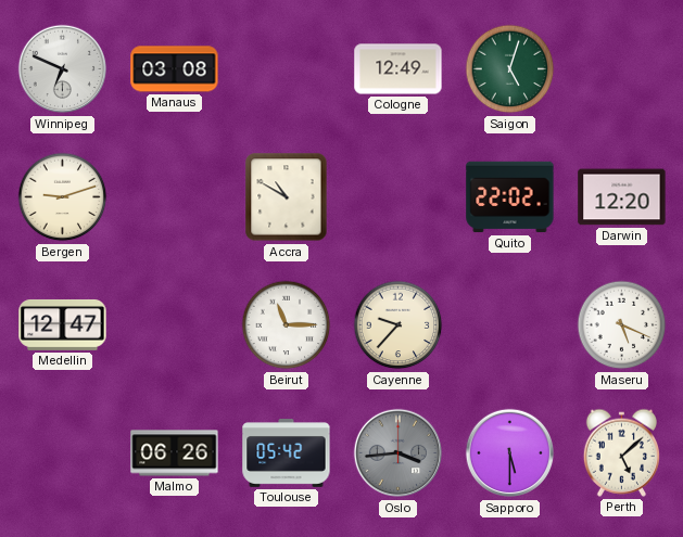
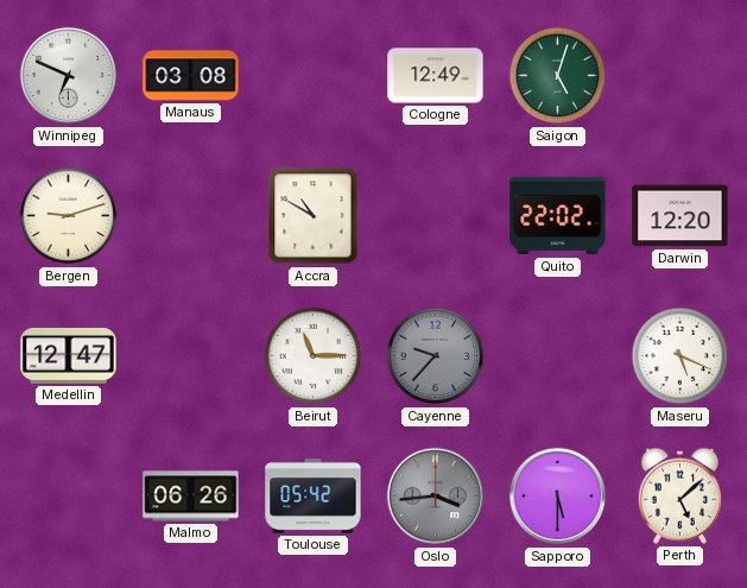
Cayenne dial: cream -> grey
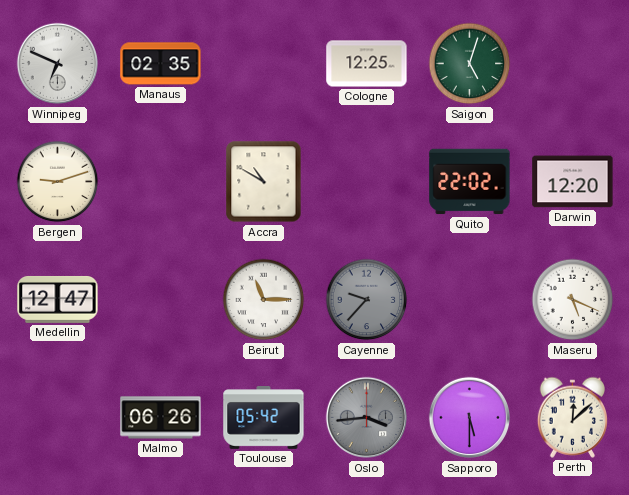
Manaus: 03:08 -> 02:35
Cologne: 12:49 -> 12:25
Perth: 5:08 -> 12:08
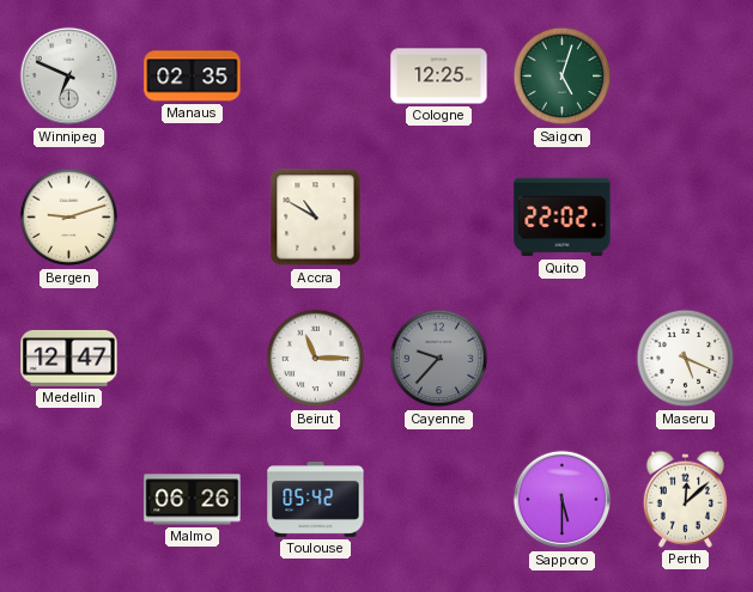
Darwin: 12:20 -> none
Oslo: 3:44 -> none
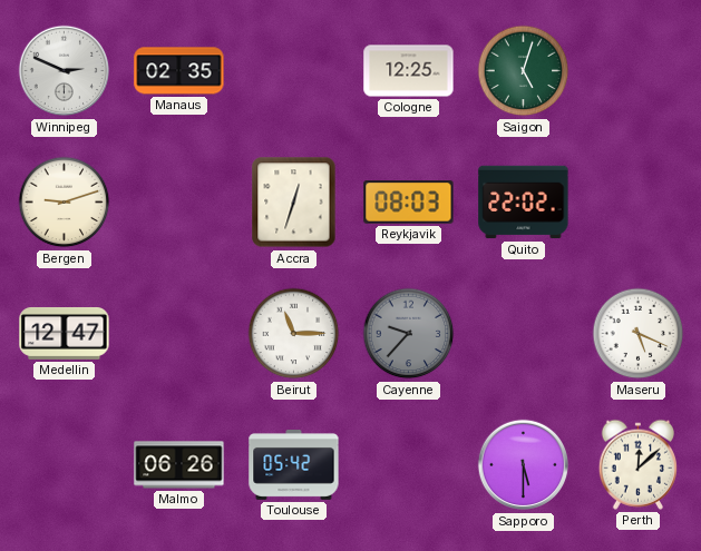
Winnipeg: 6:49 -> 2:49
Accra: 10:50 -> 12:33
Reykjavik: none -> 08:03
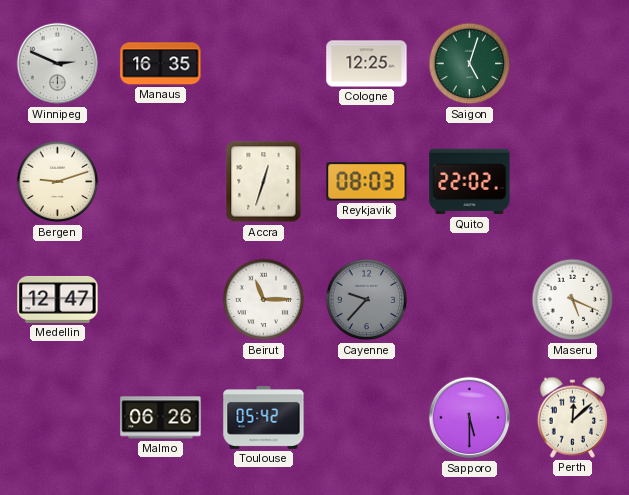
Manaus: 02:35 -> 16:35
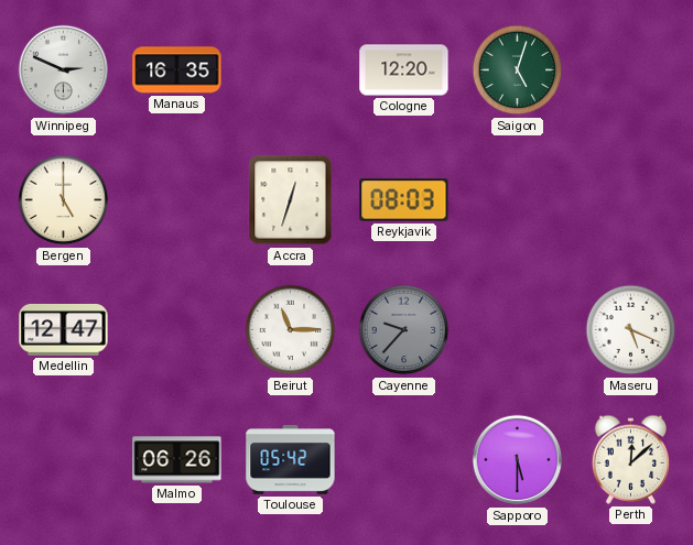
Cologne: 12:25 -> 12:20
Bergen: 9:12 -> 5:00
Quito: 22:02 -> none
